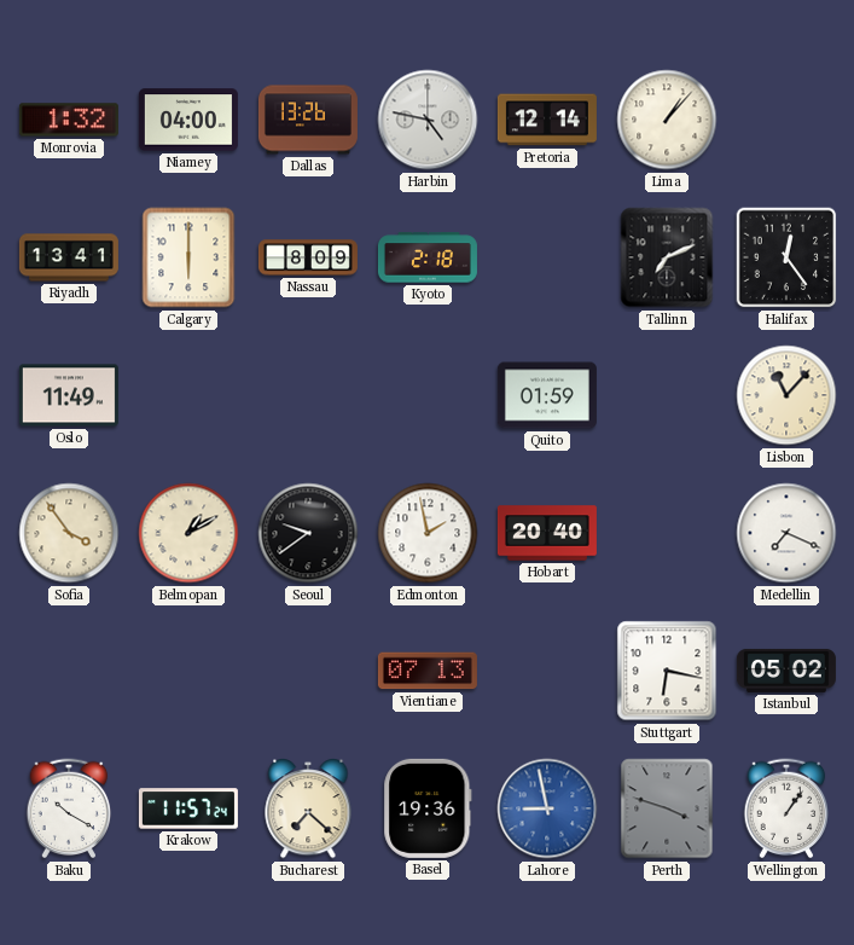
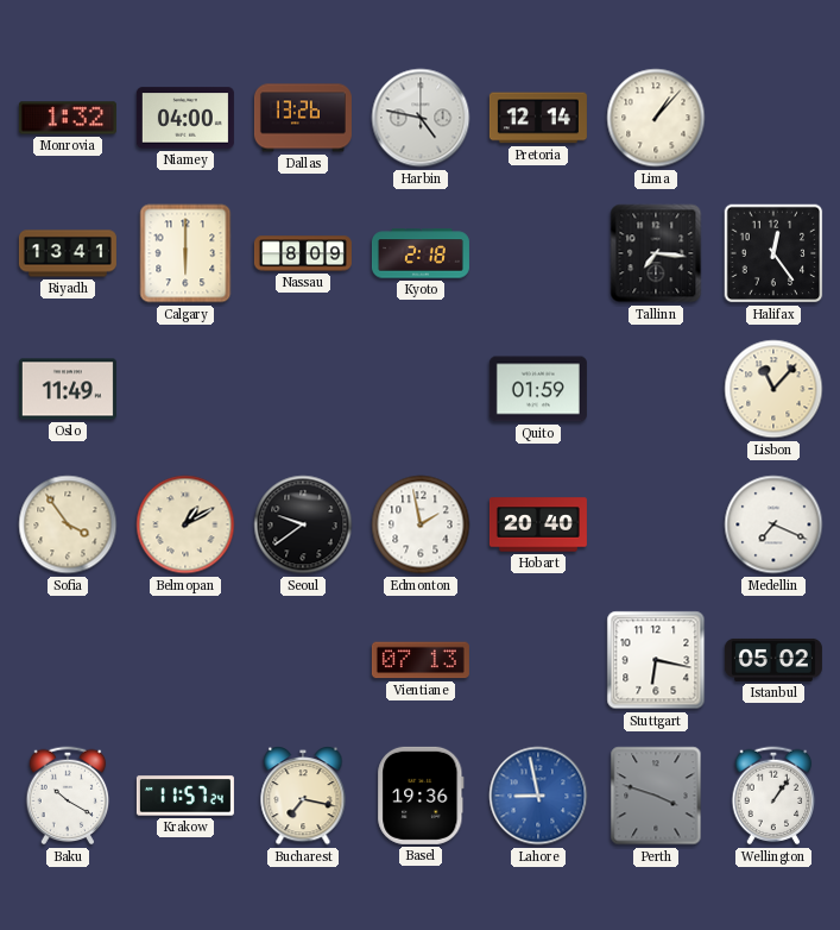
Tallinn: 7:11 -> 7:16
Bucharest: 7:22 -> 7:17
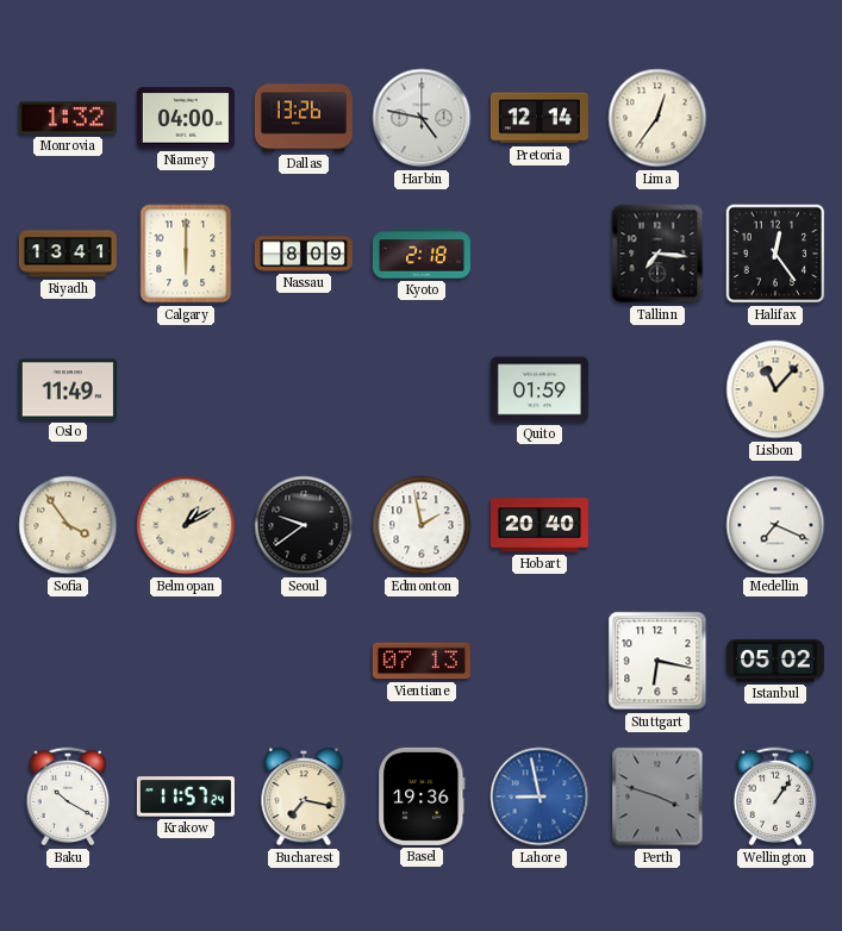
Lima: 1:07 -> 12:36
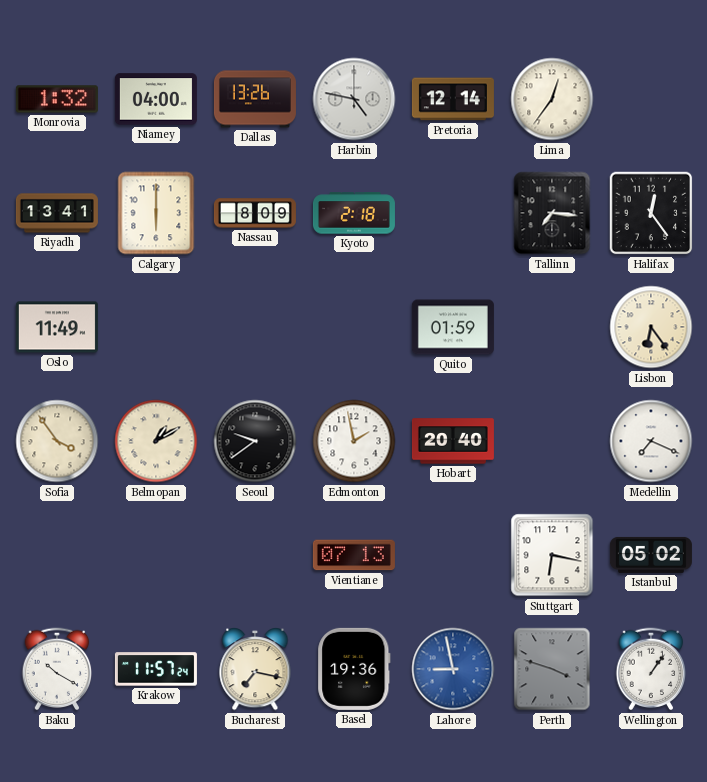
Lisbon: 11:07 -> 6:24
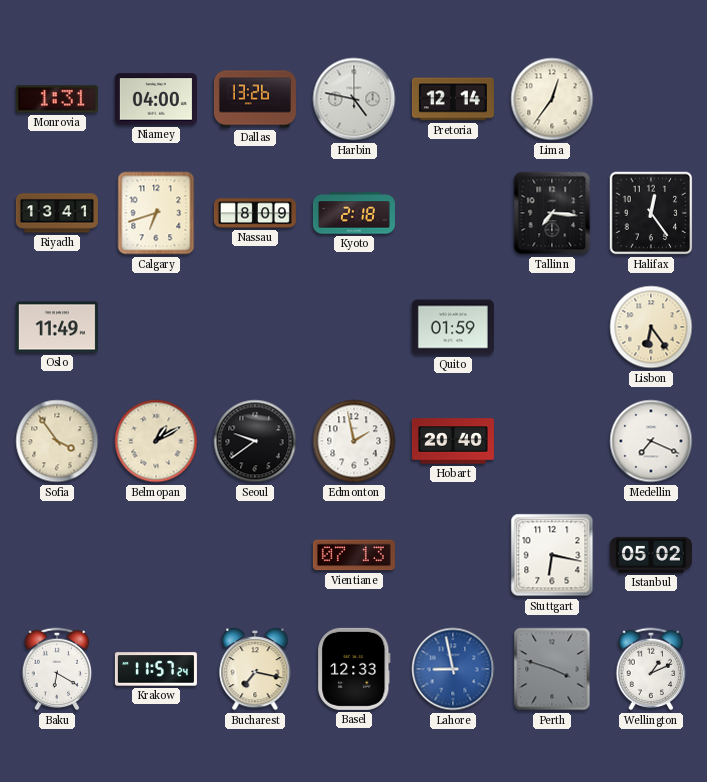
Monrovia: 1:32 -> 1:31
Calgary: 6:00 -> 6:42
Baku: 10:20 -> 6:20
Basel: 19:36 -> 12:33
Wellington: 1:06 -> 1:11
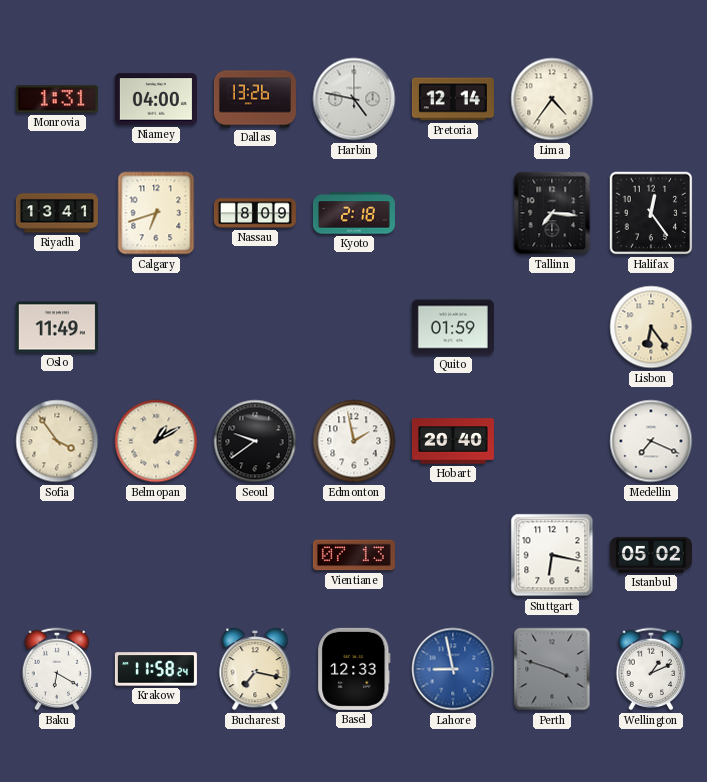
Lima: 12:36 -> 4:36
Krakow: 11:57 -> 11:58
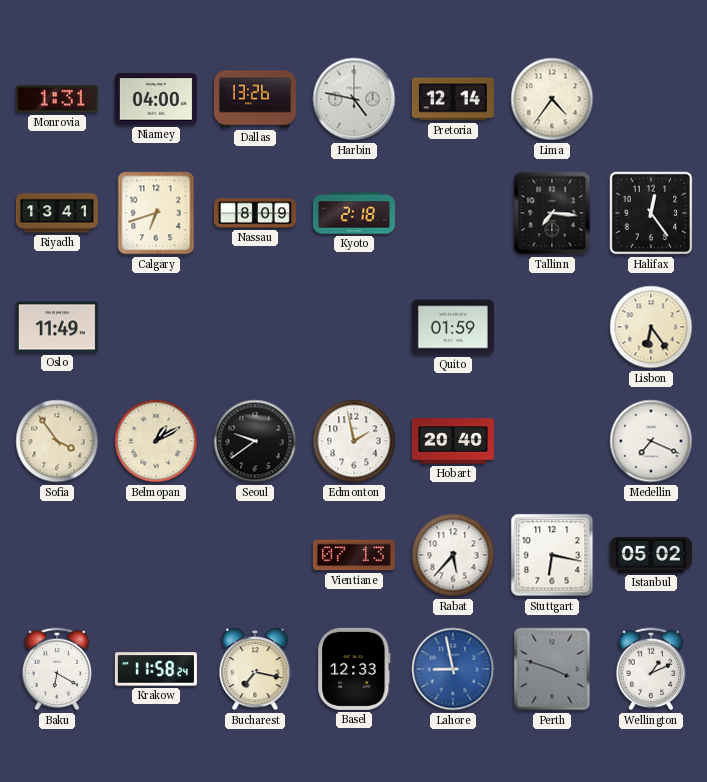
Rabat: none -> 5:37
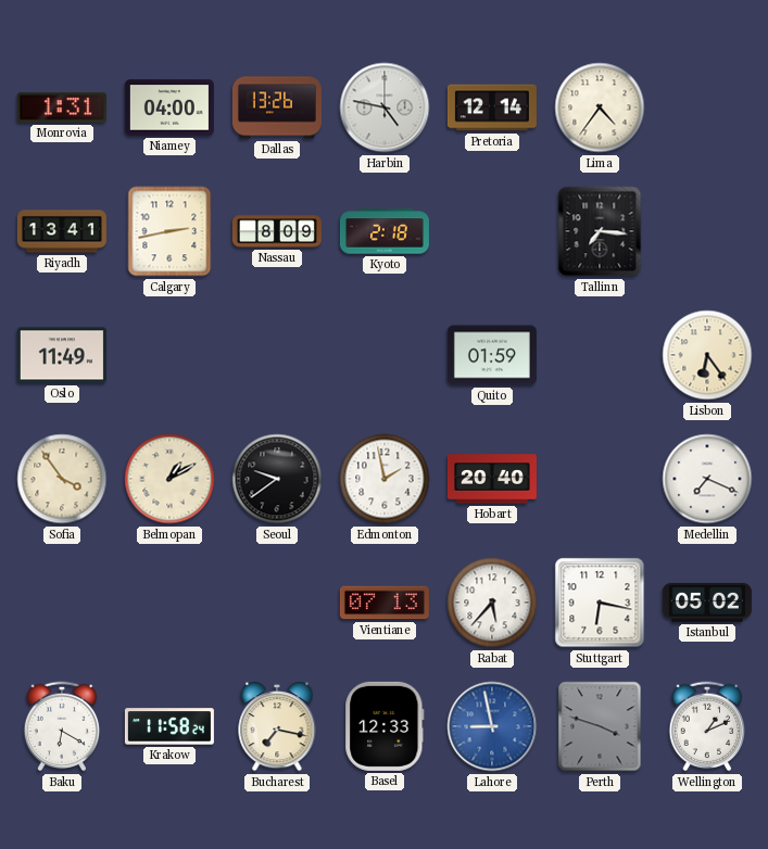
Calgary: 6:42 -> 2:43
Halifax: 12:24 -> none
